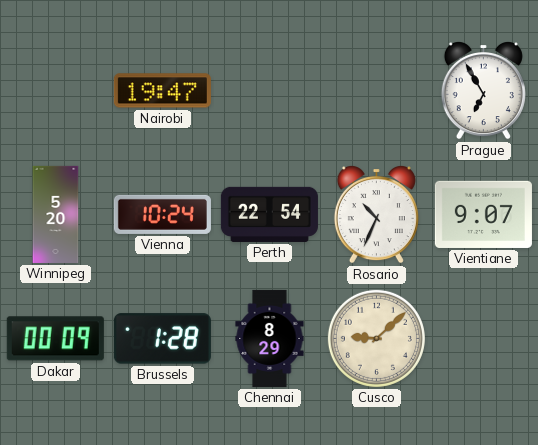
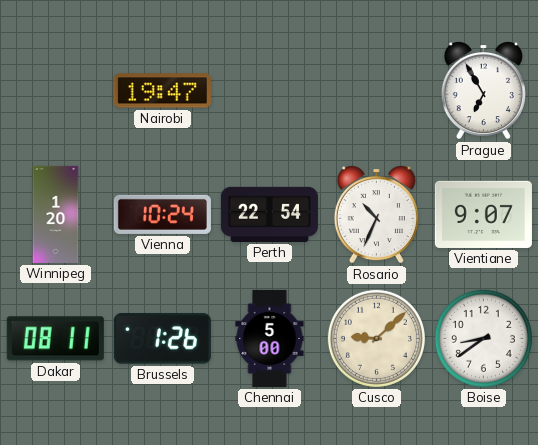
Winnipeg: 5:20 -> 1:20
Dakar: 00:09 -> 08:11
Brussels: 1:28 -> 1:26
Chennai: 8:29 -> 5:00
Boise: none -> 8:39
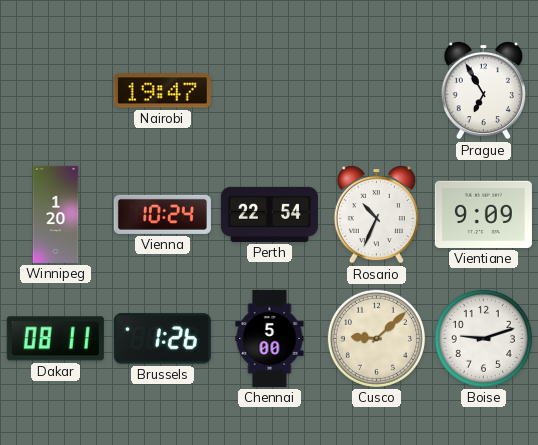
Vientiane: 9:07 -> 9:09
Boise: 8:39 -> 9:12
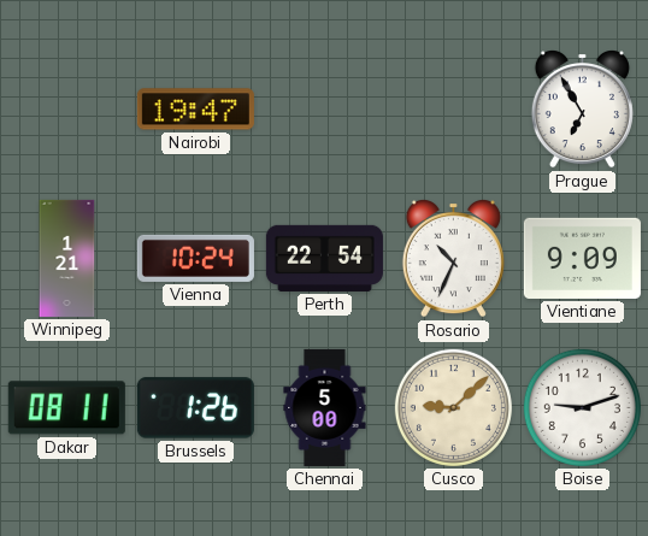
Winnipeg: 1:20 -> 1:21
